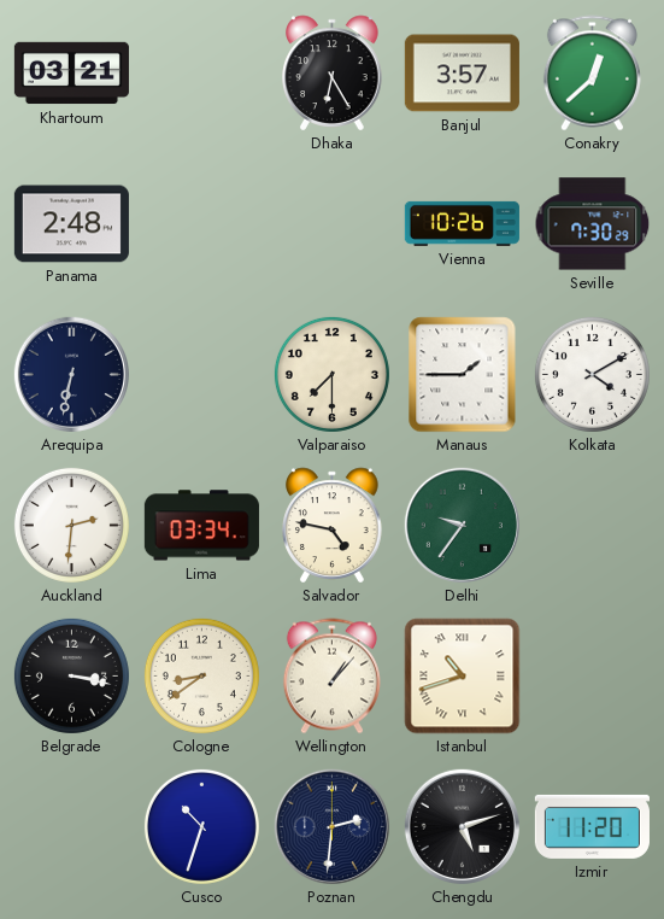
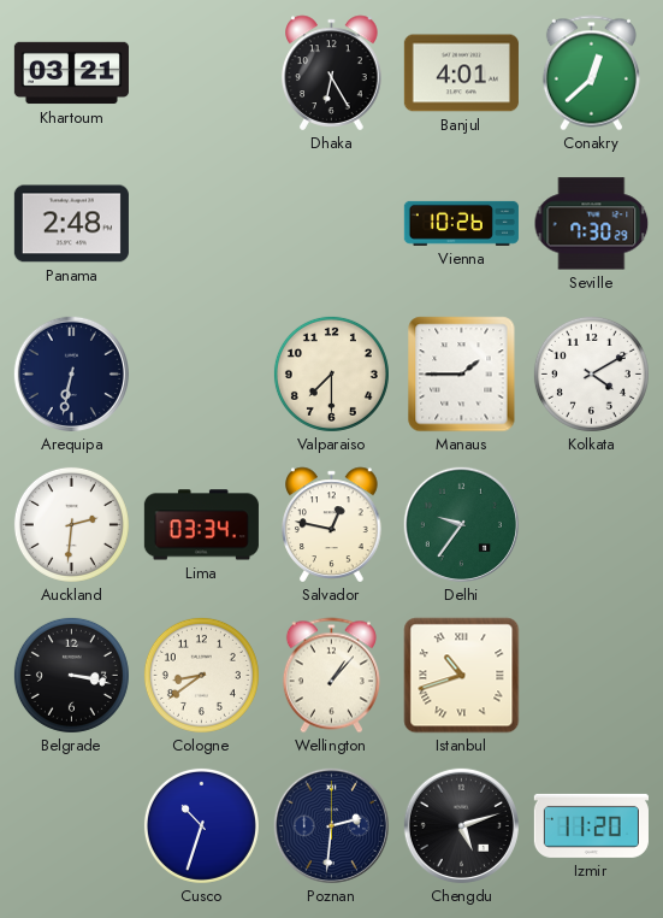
Banjul: 3:57 -> 4:01
Salvador: 4:47 -> 12:47
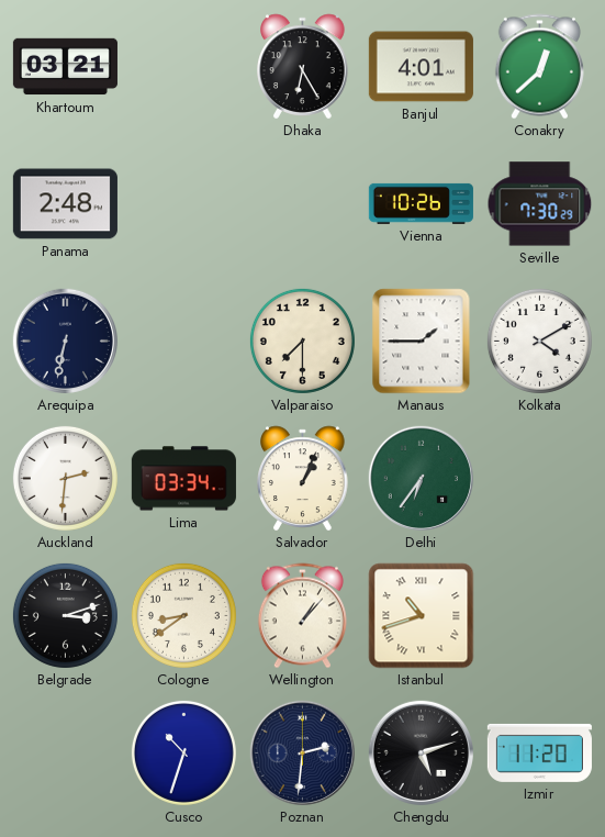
Salvador: 12:47 -> 1:04
Delhi: 9:36 -> 6:36
Belgrade: 3:17 -> 3:12
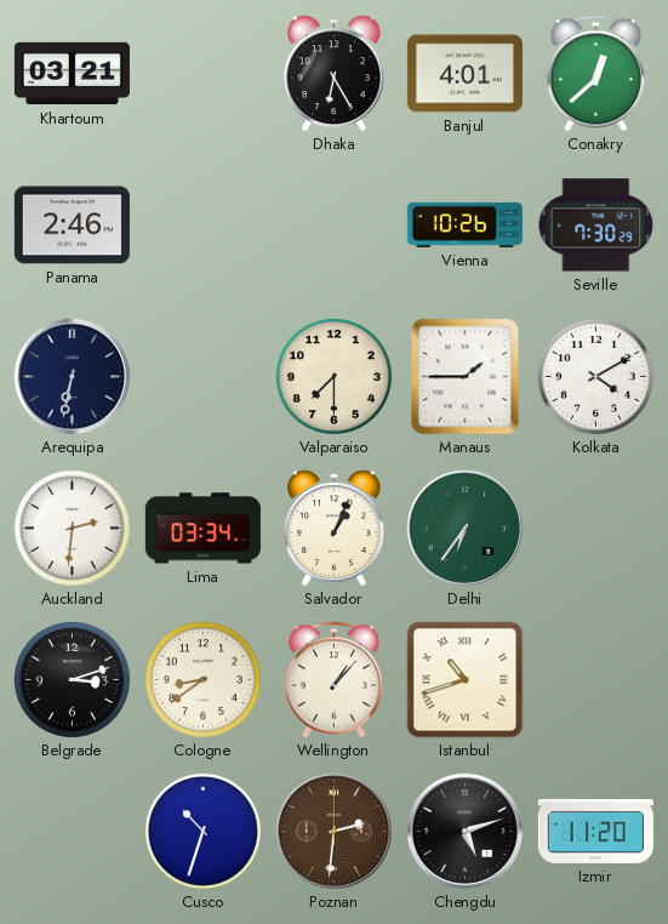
Panama: 2:48 -> 2:46
Poznan dial: navy -> brown
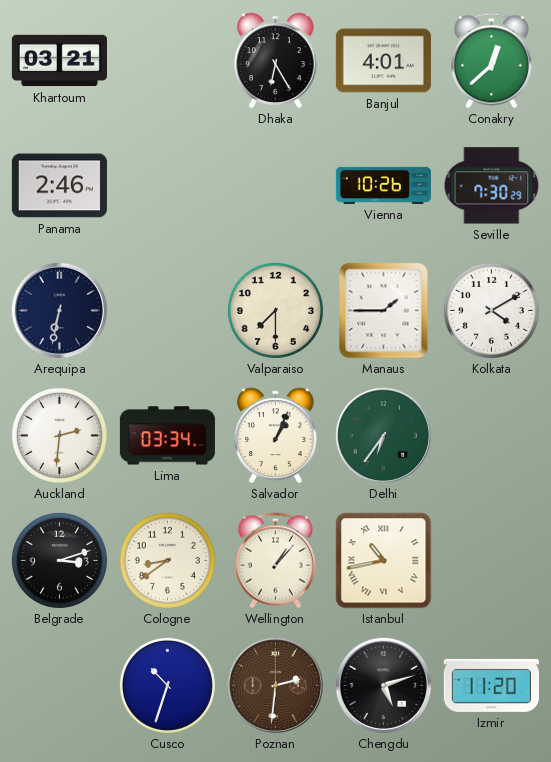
Istanbul: 10:42 -> 10:43
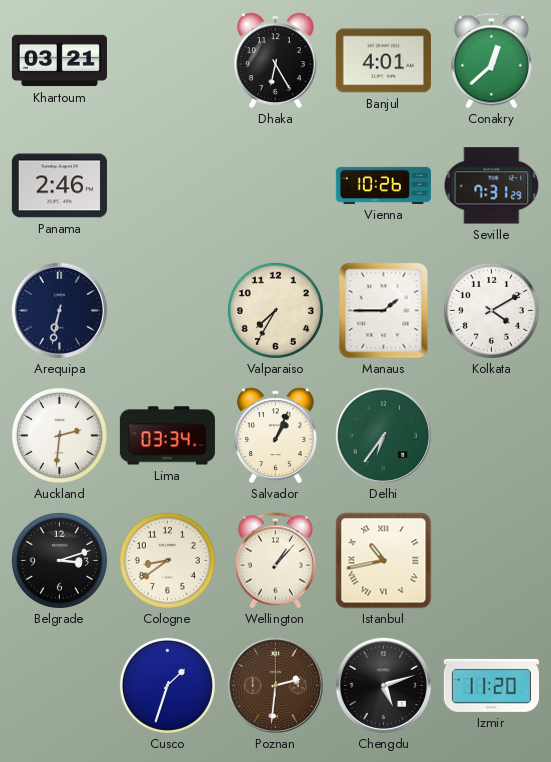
Seville: 7:30 -> 7:31
Valparaiso: 7:30 -> 7:35
Cusco: 10:33 -> 1:33
